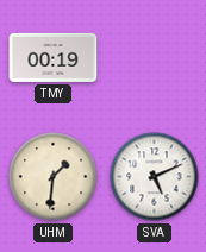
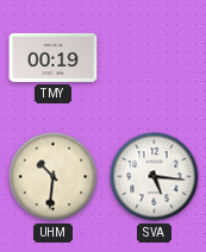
UHM: 1:31 -> 10:31
SVA: 5:11 -> 5:16
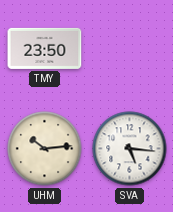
TMY: 00:19 -> 23:50
UHM: 10:31 -> 10:14
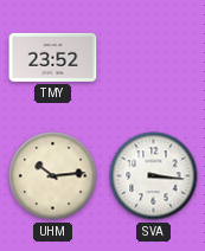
TMY: 23:50 -> 23:52
SVA: 5:16 -> 3:16
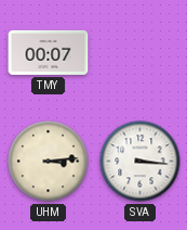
TMY: 23:52 -> 00:07
UHM: 10:14 -> 3:14
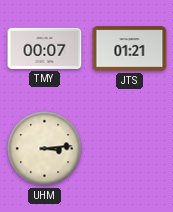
JTS: none -> 01:21
SVA: 3:16 -> none
